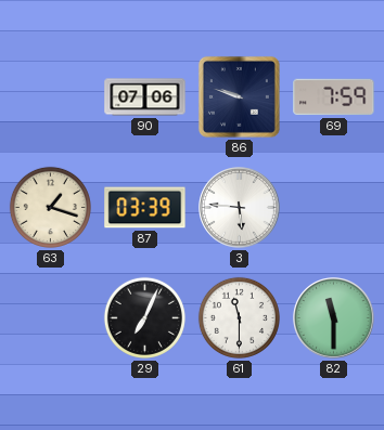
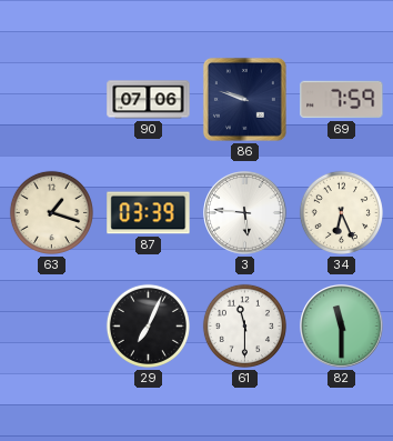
34: none -> 6:26
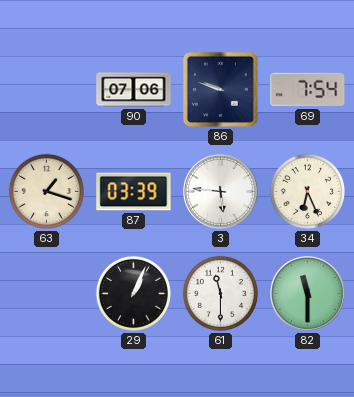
69: 7:59 -> 7:54
29: 7:04 -> 1:04
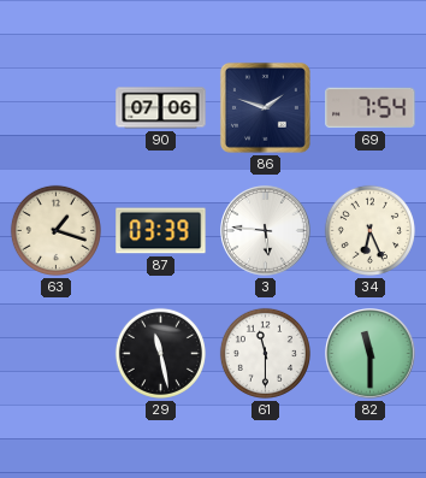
86: 9:48 -> 1:48
29: 1:04 -> 11:28
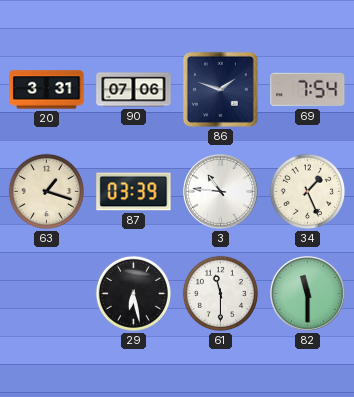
20: none -> 3:31
3: 5:46 -> 10:46
34: 6:26 -> 1:26
29: 11:28 -> 6:28
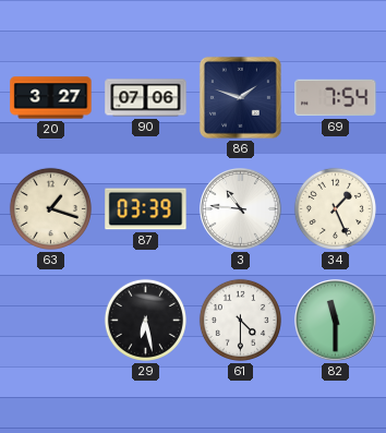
20: 3:31 -> 3:27
61: 11:30 -> 4:30
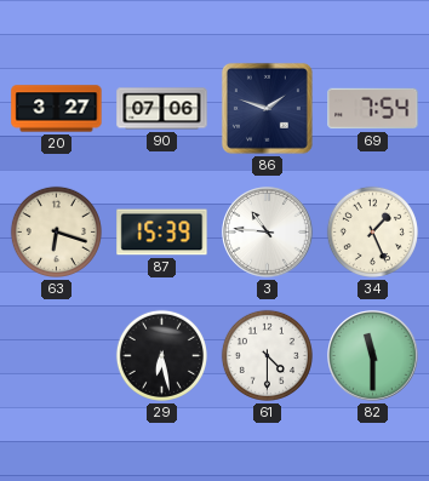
63: 1:18 -> 6:18
87: 03:39 -> 15:39
